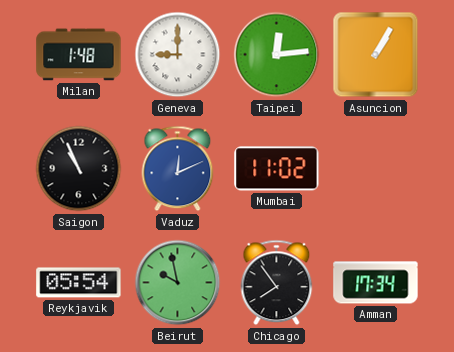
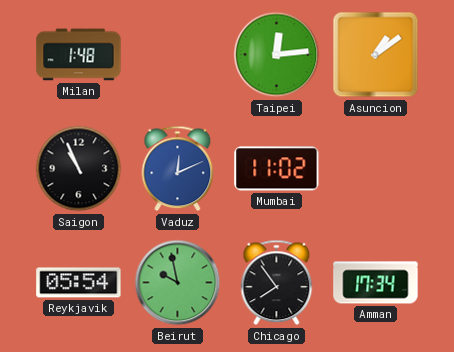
Geneva: 9:00 -> none
Asuncion: 1:05 -> 1:09
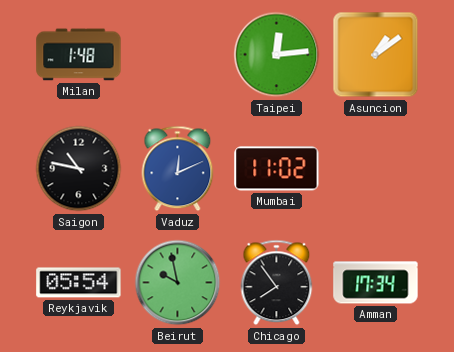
Saigon: 10:56 -> 10:47
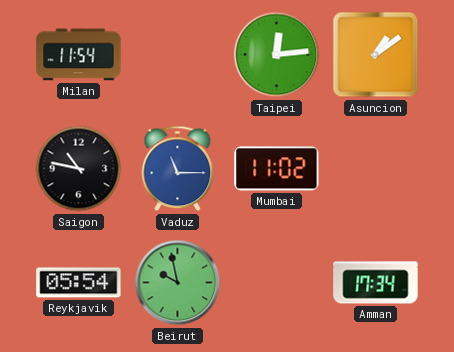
Milan: 1:48 -> 11:54
Vaduz: 12:11 -> 11:15
Chicago: 7:54 -> none
